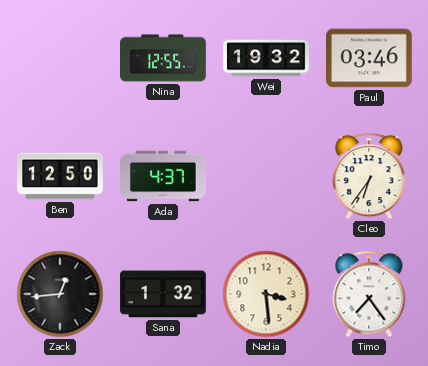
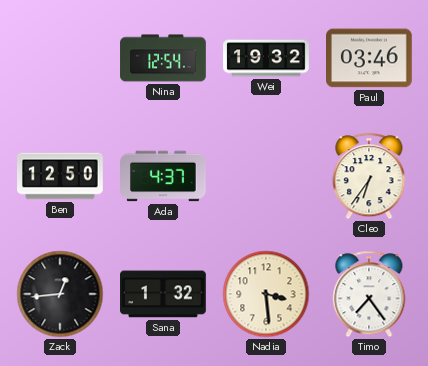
Nina: 12:55 -> 12:54
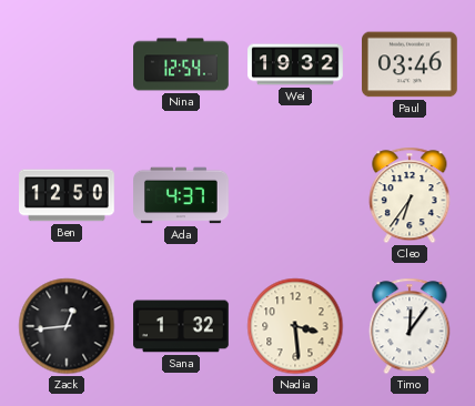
Timo: 7:24 -> 12:06
